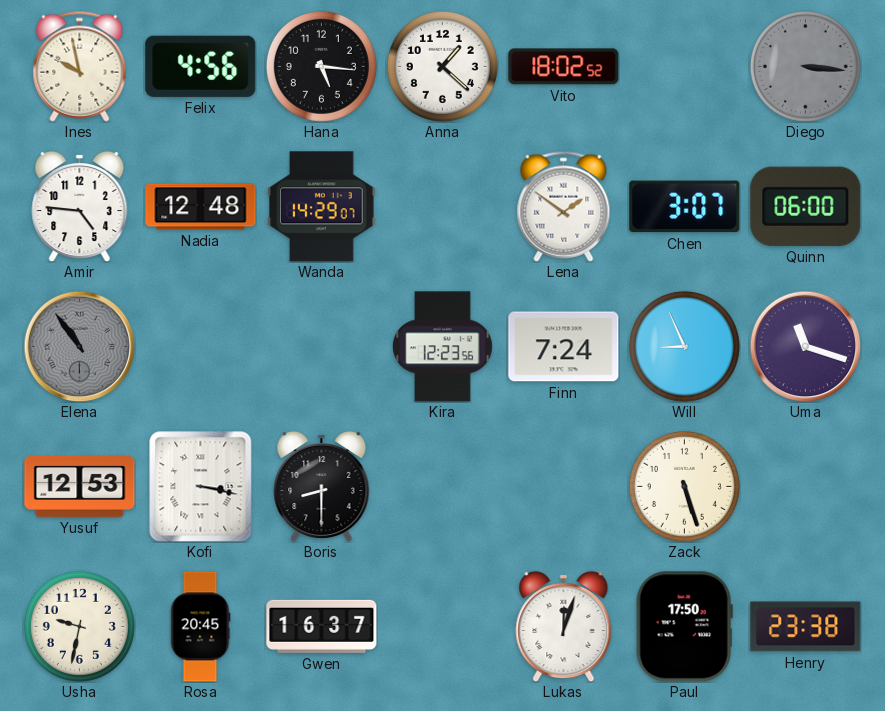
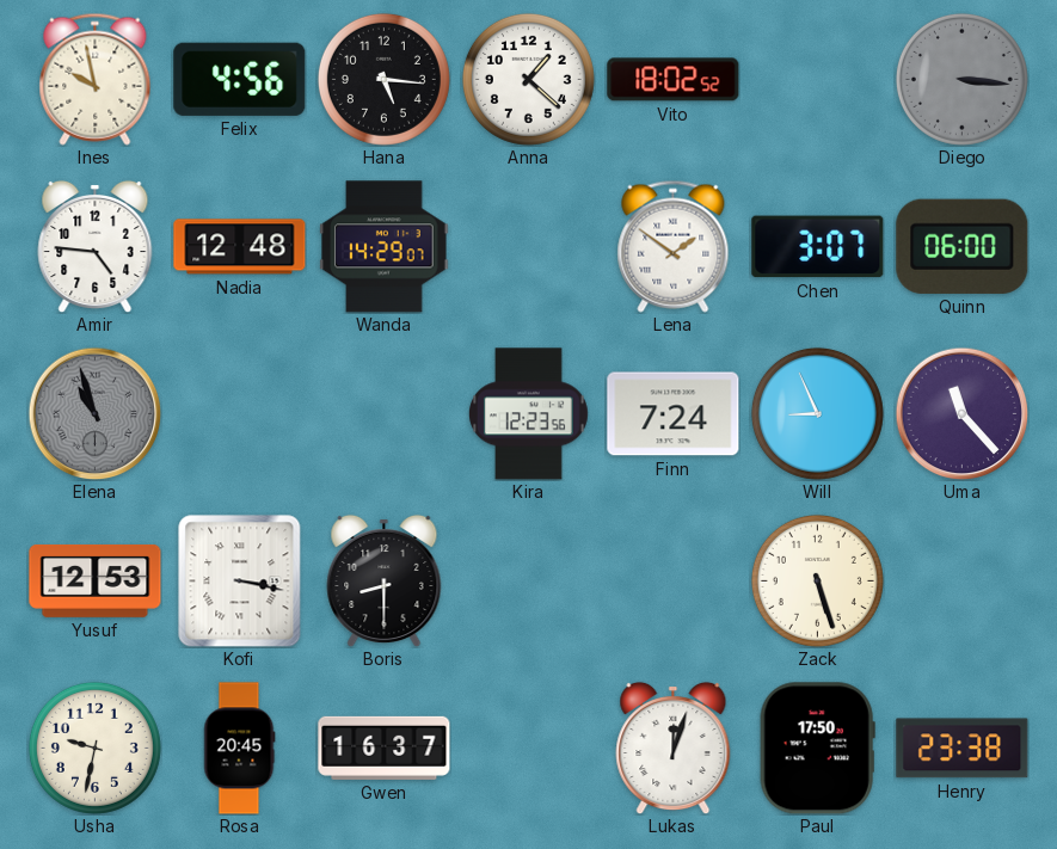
Elena: 10:54 -> 10:57
Uma: 11:18 -> 11:23
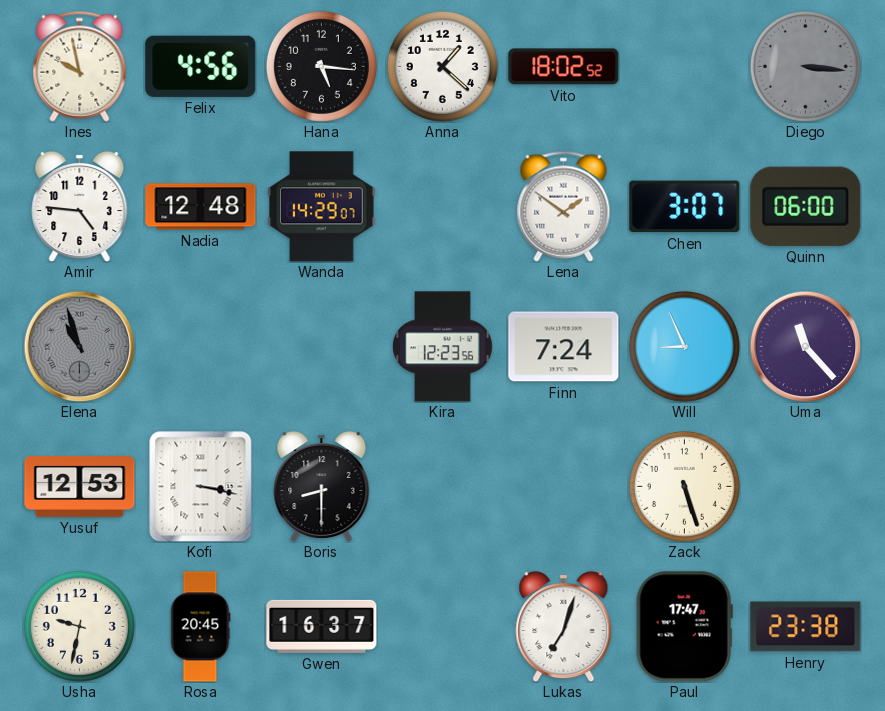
Lukas: 12:03 -> 7:03
Paul: 17:50 -> 17:47
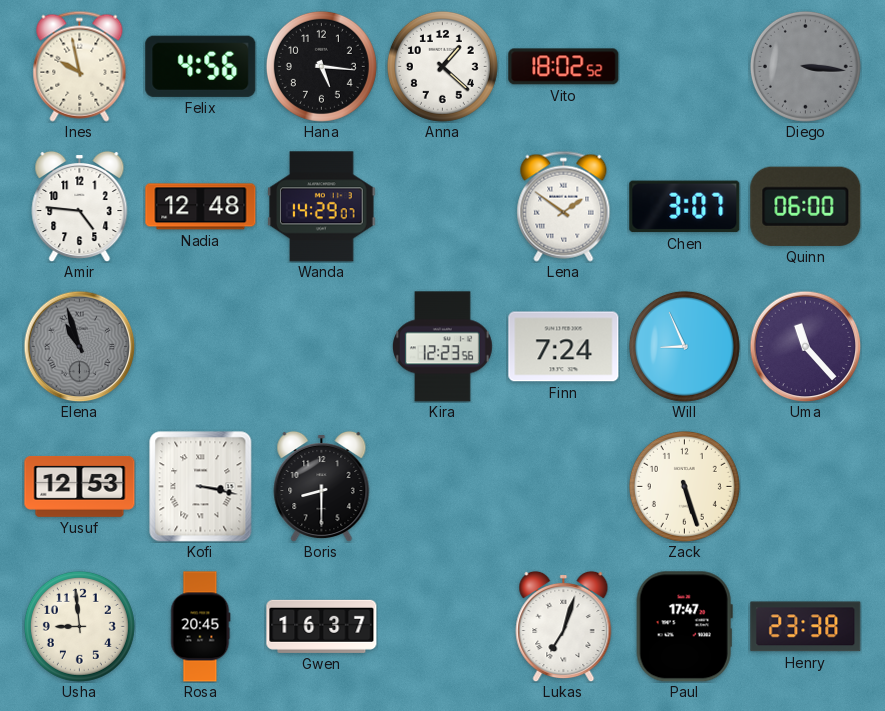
Usha: 9:32 -> 8:59
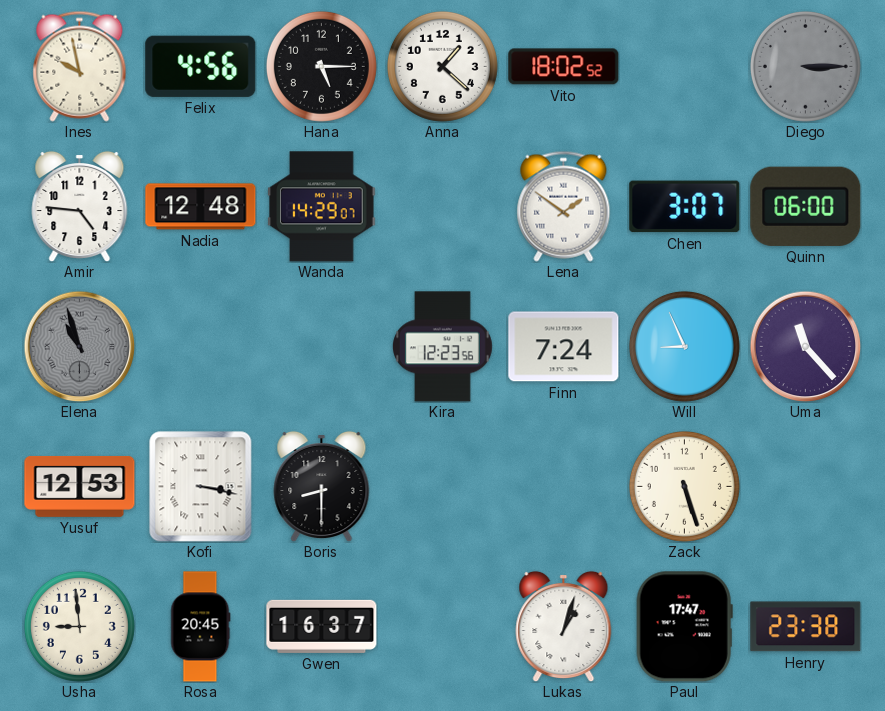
Hana: 5:16 -> 5:15
Diego: 3:16 -> 3:15
Lukas: 7:03 -> 1:03
